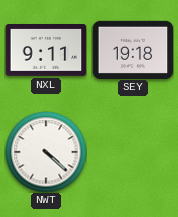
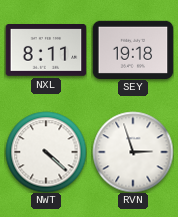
NXL: 9:11 -> 8:11
RVN: none -> 2:57
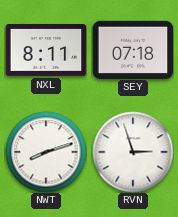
SEY: 19:18 -> 07:18
NWT: 4:22 -> 8:12
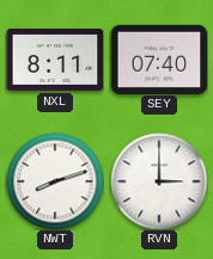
SEY: 07:18 -> 07:40
RVN: 2:57 -> 3:00
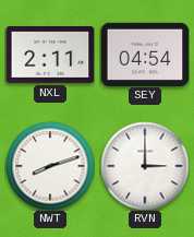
NXL: 8:11 -> 2:11
SEY: 07:40 -> 04:54
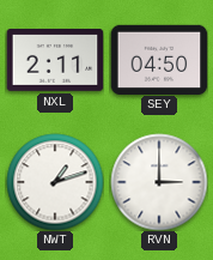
SEY: 04:54 -> 04:50
NWT: 8:12 -> 1:12
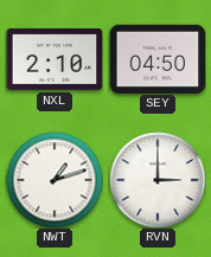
NXL: 2:11 -> 2:10
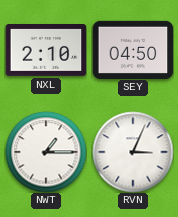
NWT: 1:12 -> 1:15
RVN: 3:00 -> 3:04
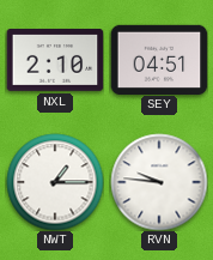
SEY: 04:50 -> 04:51
RVN: 3:04 -> 9:46
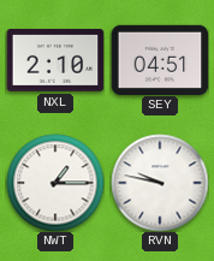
RVN: 9:46 -> 9:47
